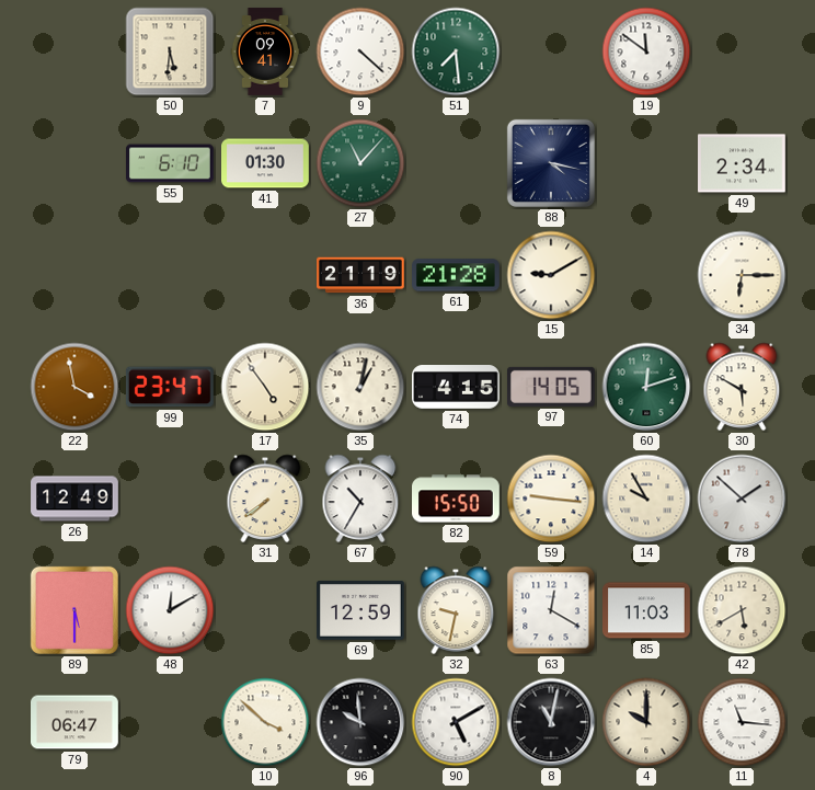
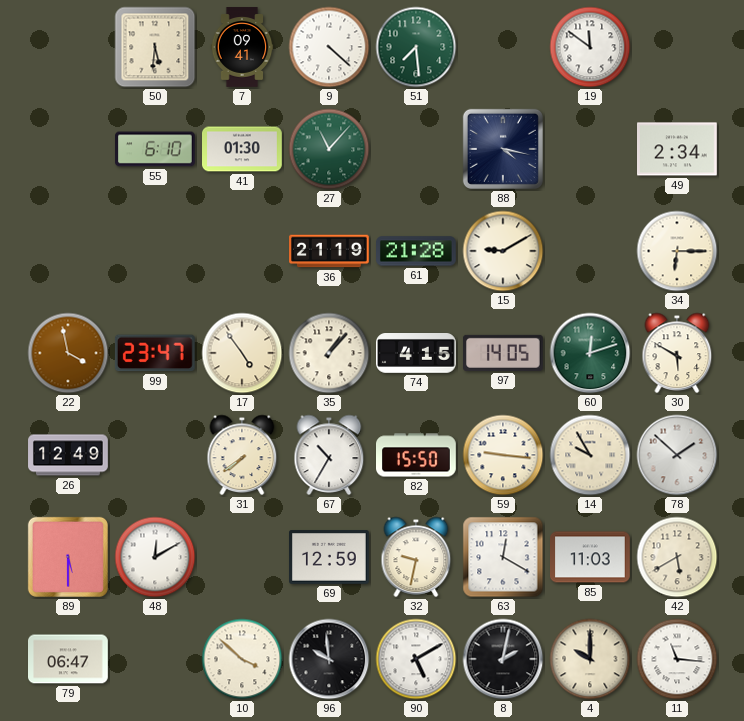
35: 1:02 -> 1:07
8: 11:02 -> 2:02
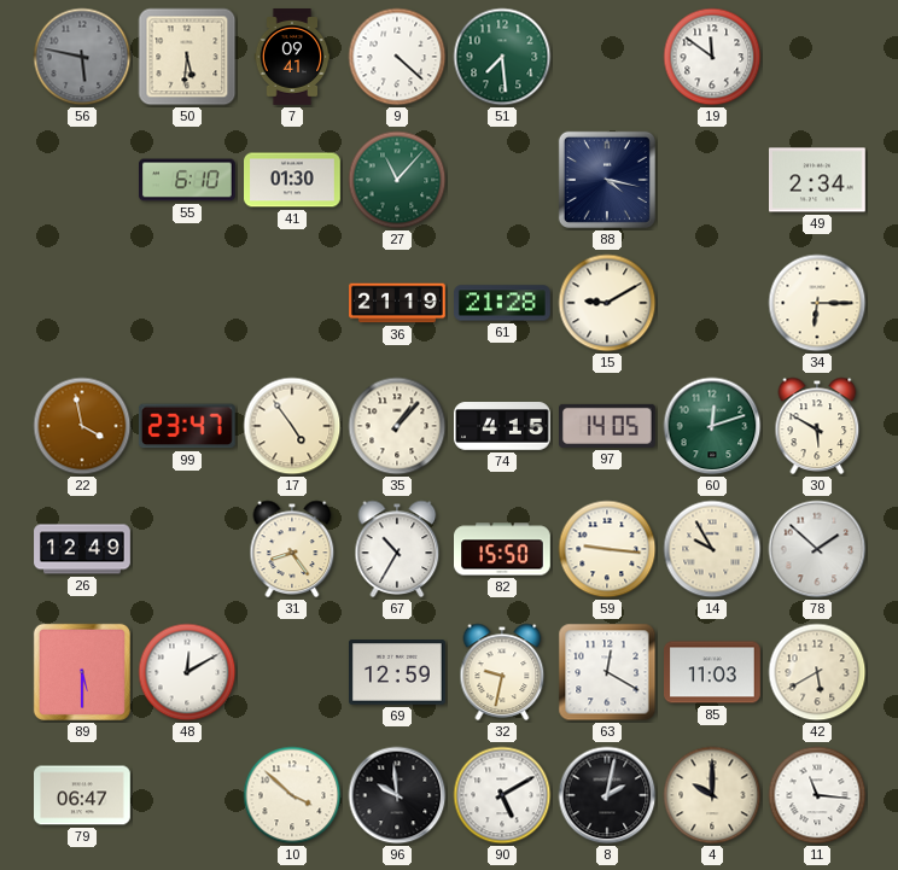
56: none -> 5:47
31: 7:39 -> 8:24
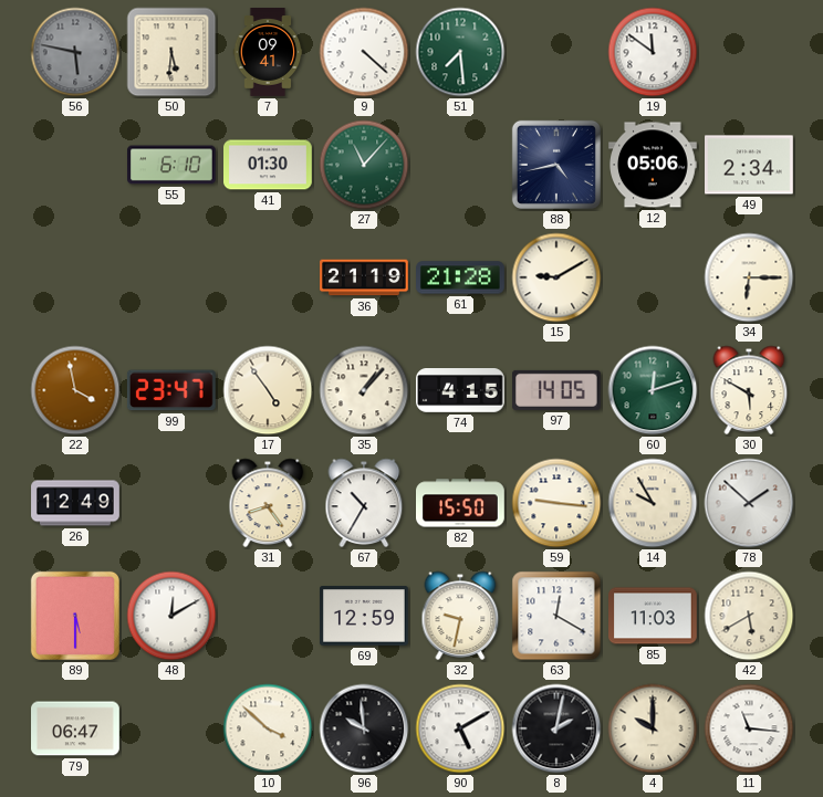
88: 4:17 -> 4:43
12: none -> 05:06
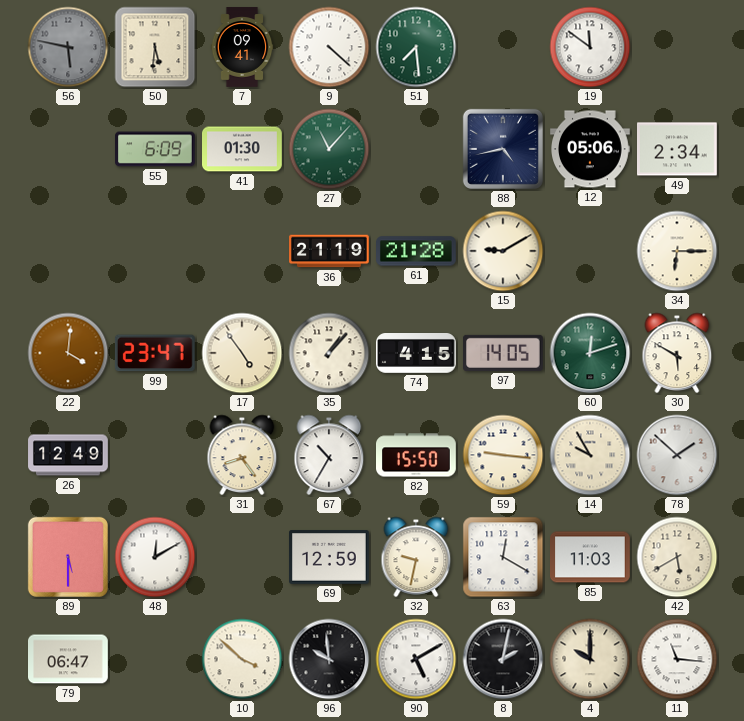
55: 6:10 -> 6:09
22: 3:58 -> 4:01
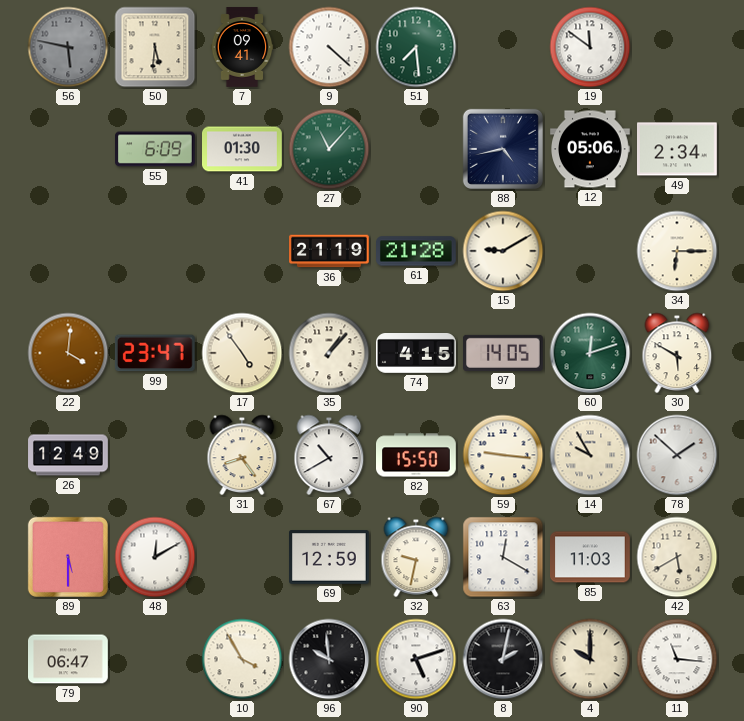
67: 10:35 -> 10:40
10: 3:52 -> 3:55
90: 5:10 -> 5:12
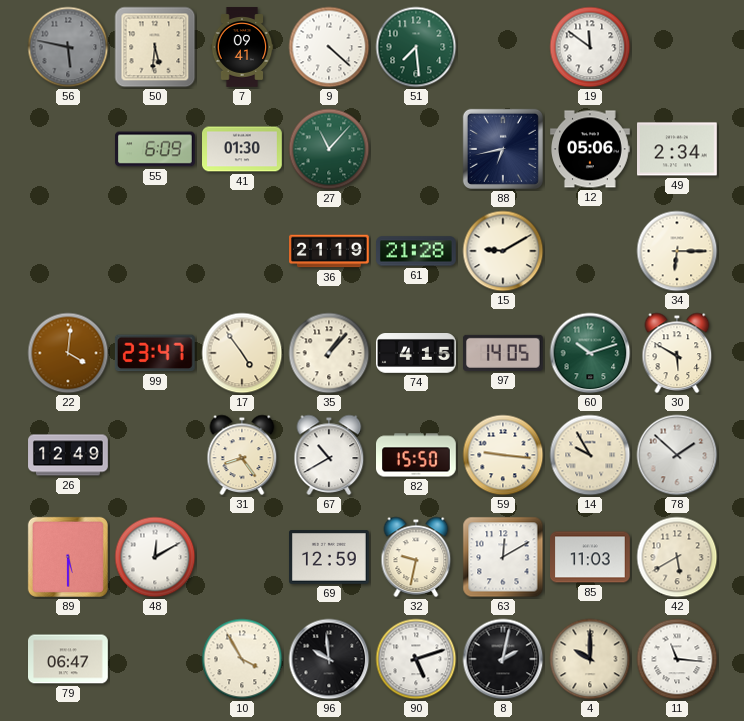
88: 4:43 -> 6:43
60: 12:12 -> 10:12
63: 12:20 -> 12:10
